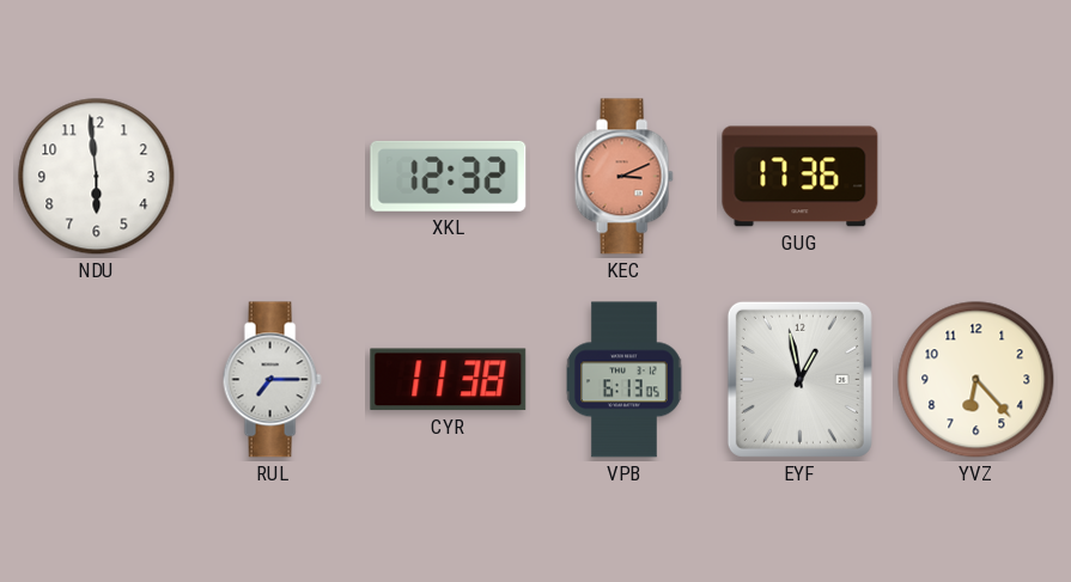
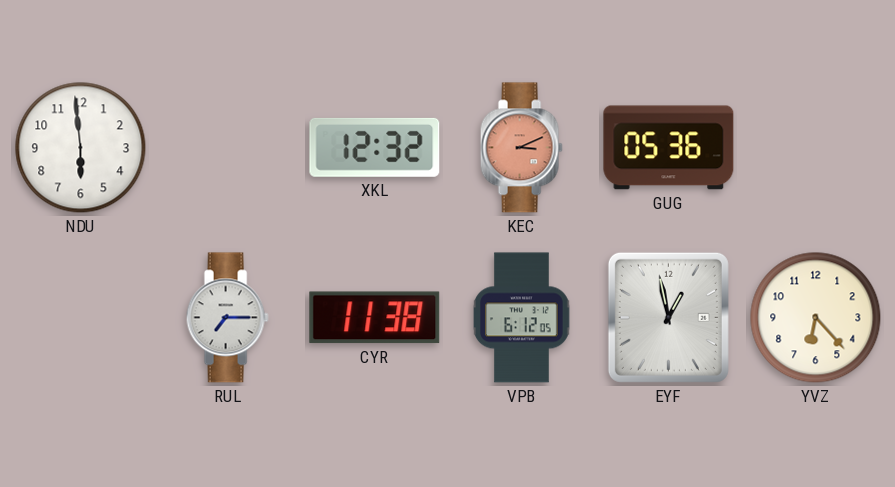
GUG: 17:36 -> 05:36
VPB: 6:13 -> 6:12
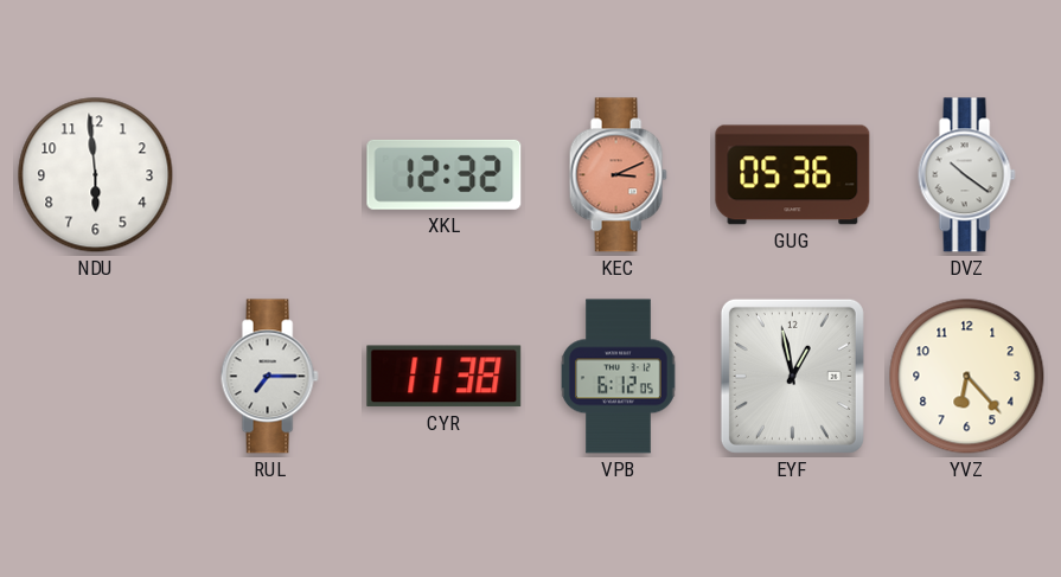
DVZ: none -> 10:21
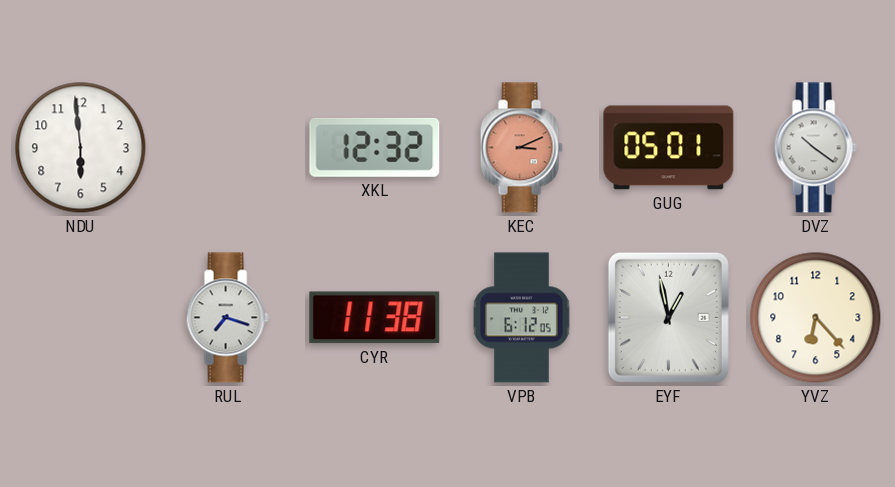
GUG: 05:36 -> 05:01
RUL: 7:15 -> 7:18
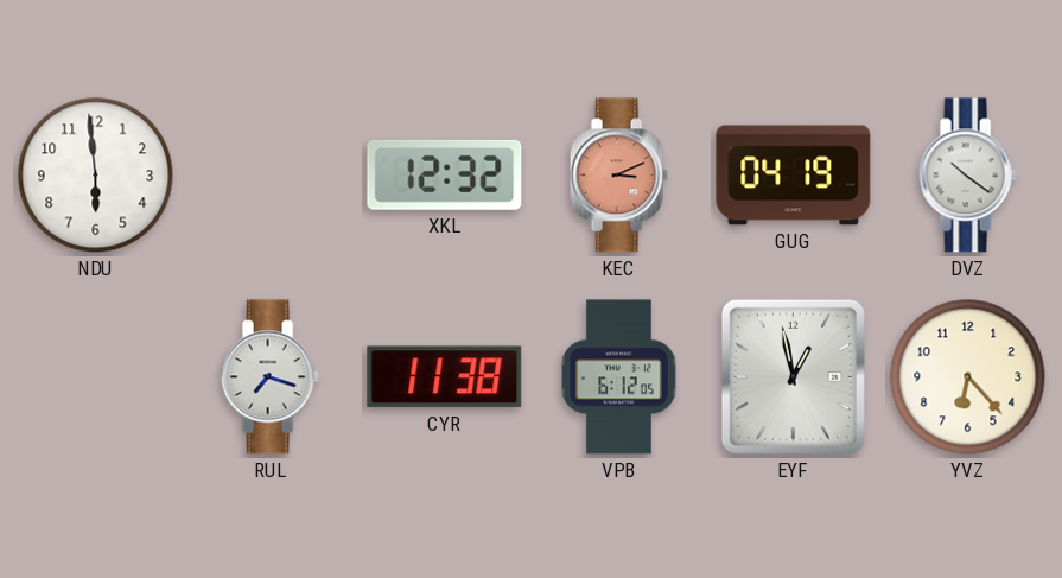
GUG: 05:01 -> 04:19
